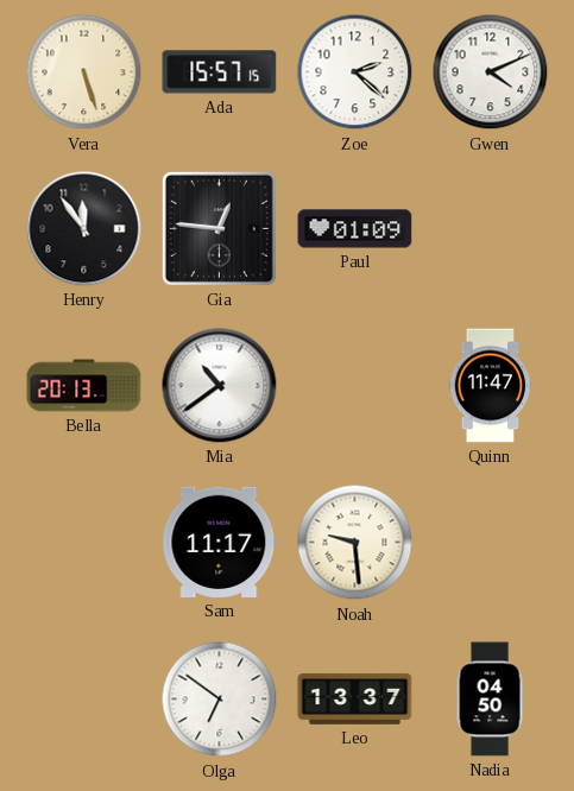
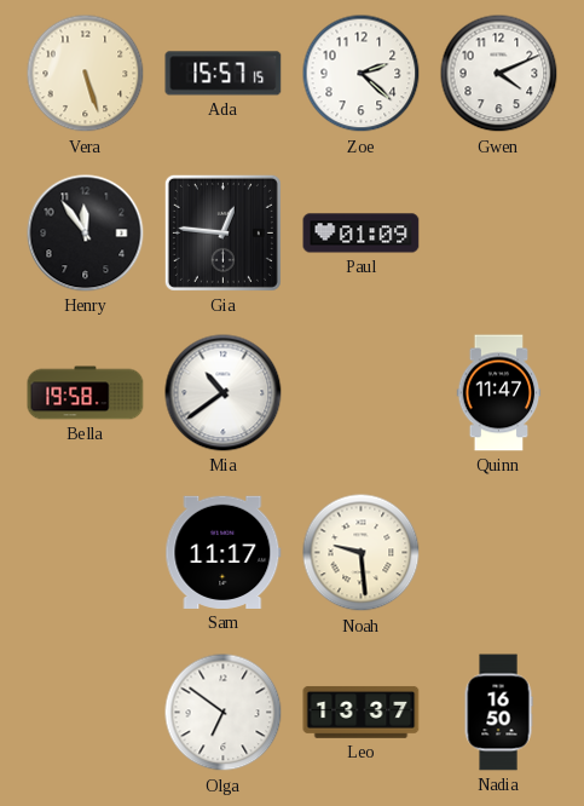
Bella: 20:13 -> 19:58
Nadia: 04:50 -> 16:50
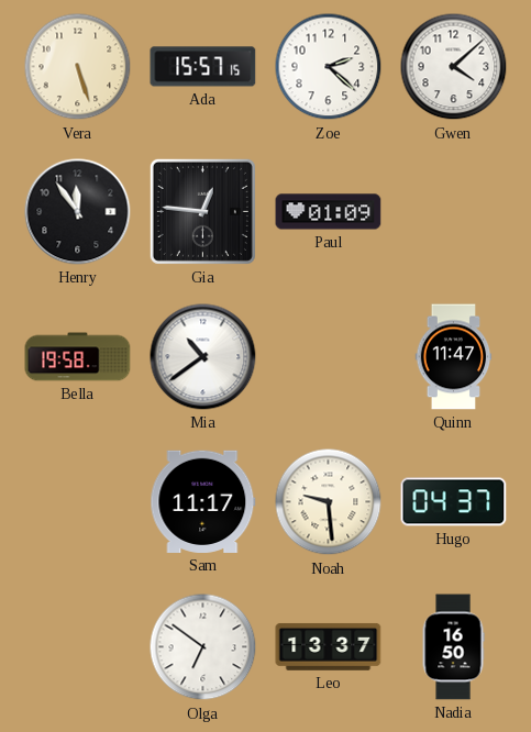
Gwen: 4:11 -> 4:08
Hugo: none -> 04:37
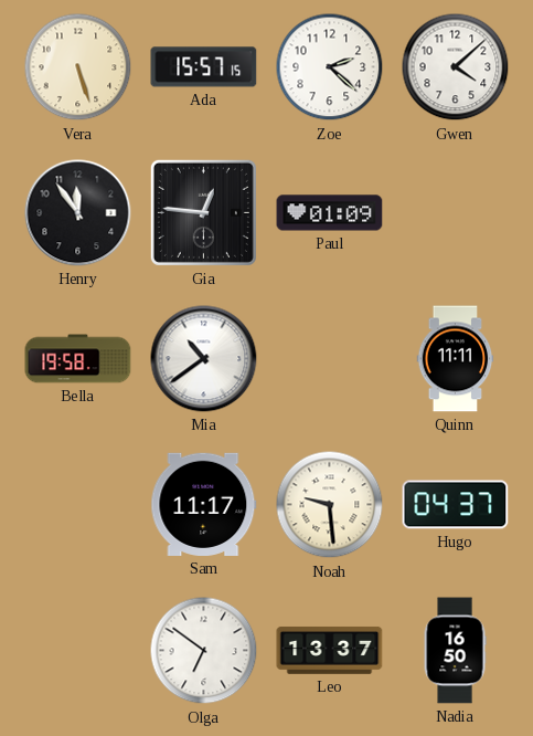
Quinn: 11:47 -> 11:11
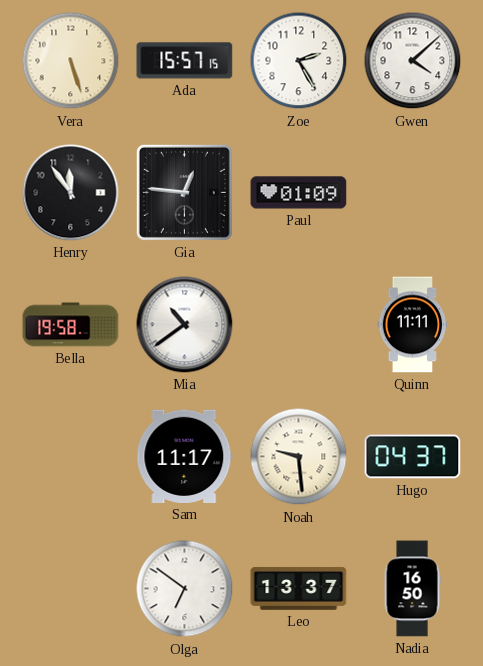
Zoe: 2:22 -> 2:25
